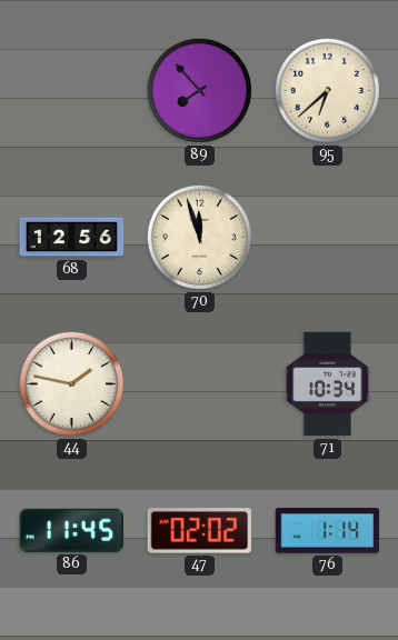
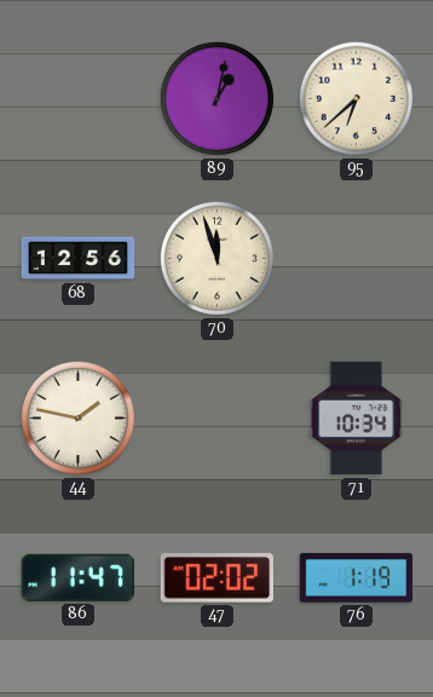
89: 7:53 -> 1:02
86: 11:45 -> 11:47
76: 1:14 -> 1:19
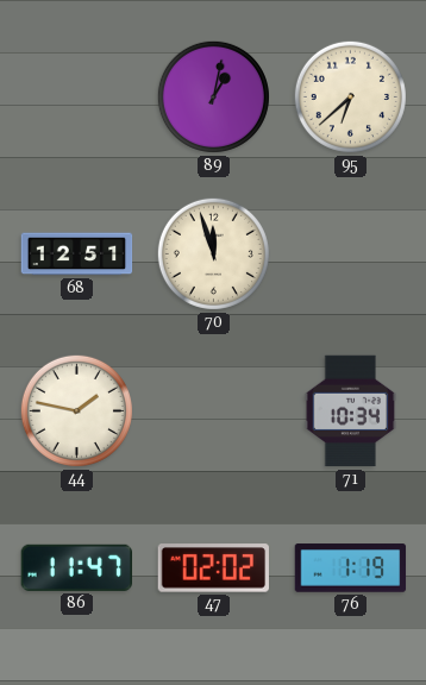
68: 12:56 -> 12:51
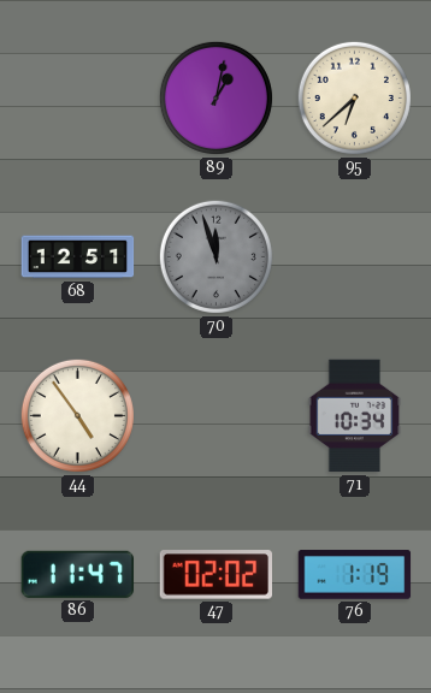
70 dial: cream -> grey
44: 1:47 -> 4:54
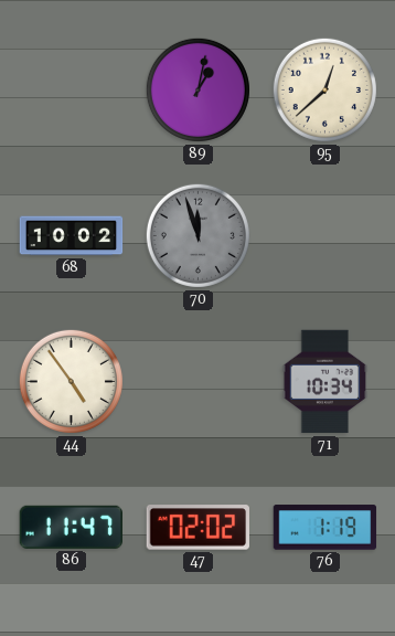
95: 6:38 -> 12:38
68: 12:51 -> 10:02
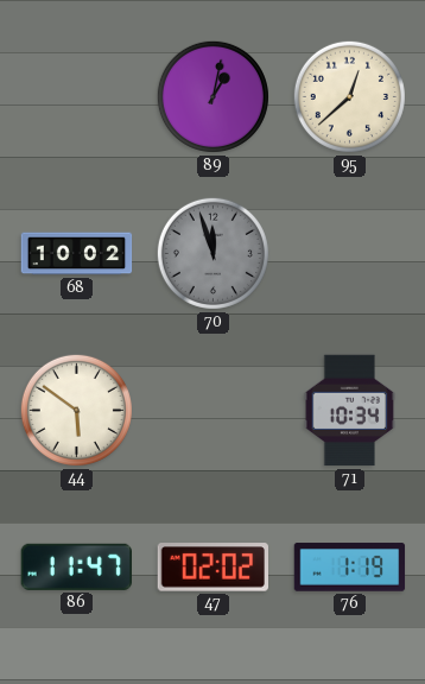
44: 4:54 -> 5:51
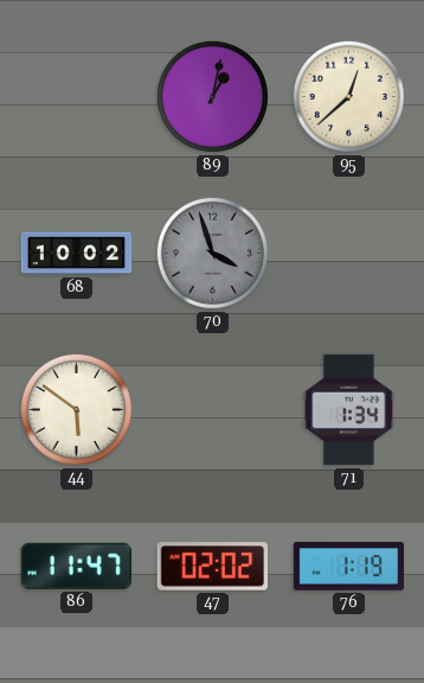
70: 11:57 -> 3:57
71: 10:34 -> 1:34
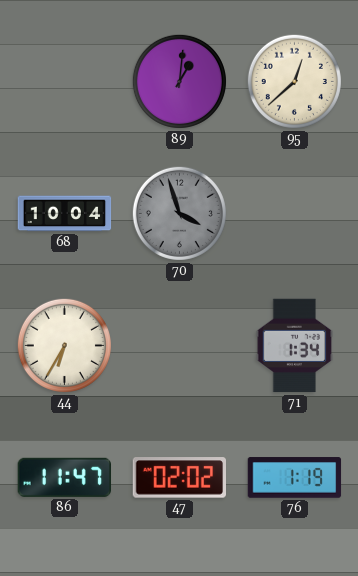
89: 1:02 -> 1:01
68: 10:02 -> 10:04
44: 5:51 -> 6:35
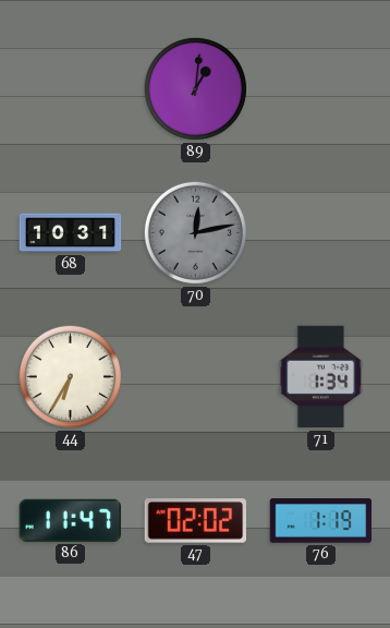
95: 12:38 -> none
68: 10:04 -> 10:31
70: 3:57 -> 12:13
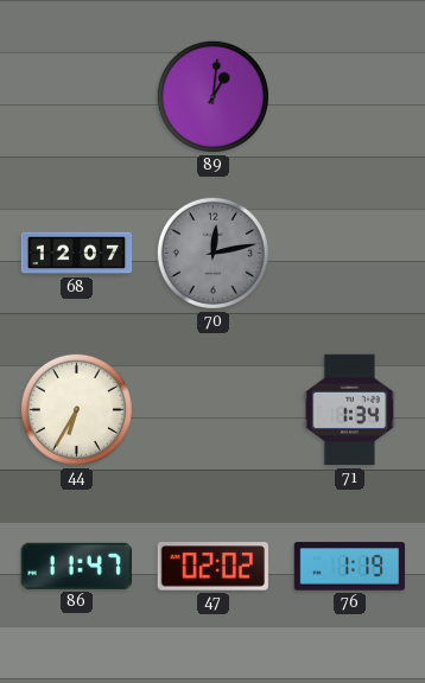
68: 10:31 -> 12:07
